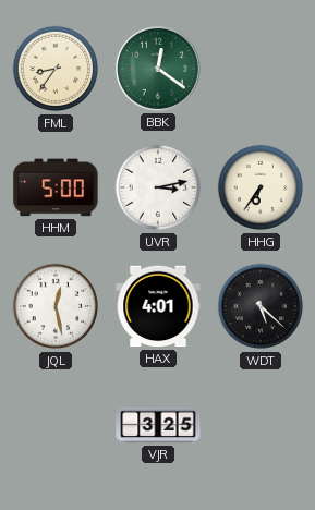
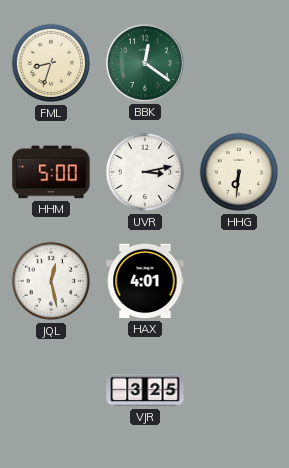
FML: 8:36 -> 8:33
HHG: 6:36 -> 6:31
WDT: 5:22 -> none
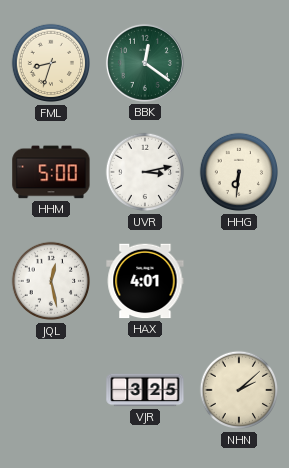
NHN: none -> 2:08
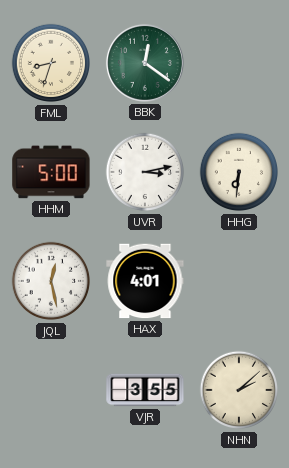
VJR: 3:25 -> 3:55
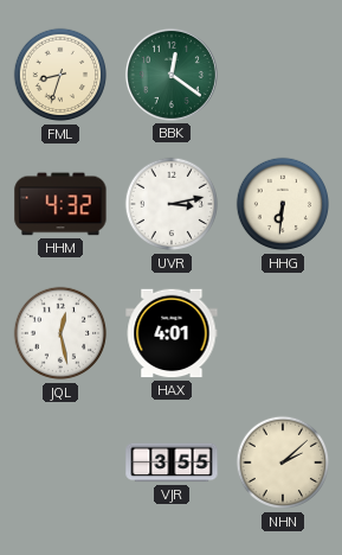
HHM: 5:00 -> 4:32
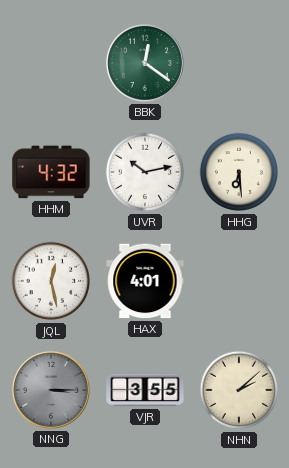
FML: 8:33 -> none
UVR: 3:13 -> 10:13
HHG: 6:31 -> 6:29
NNG: none -> 3:15
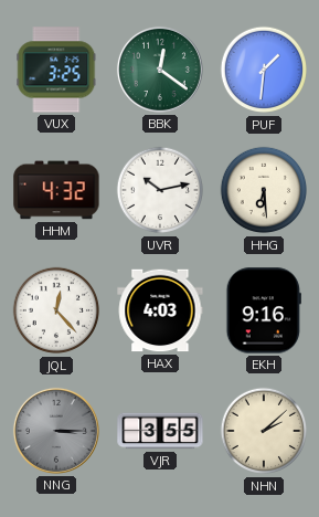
VUX: none -> 3:25
PUF: none -> 1:31
JQL: 12:28 -> 12:23
HAX: 4:01 -> 4:03
EKH: none -> 9:16
